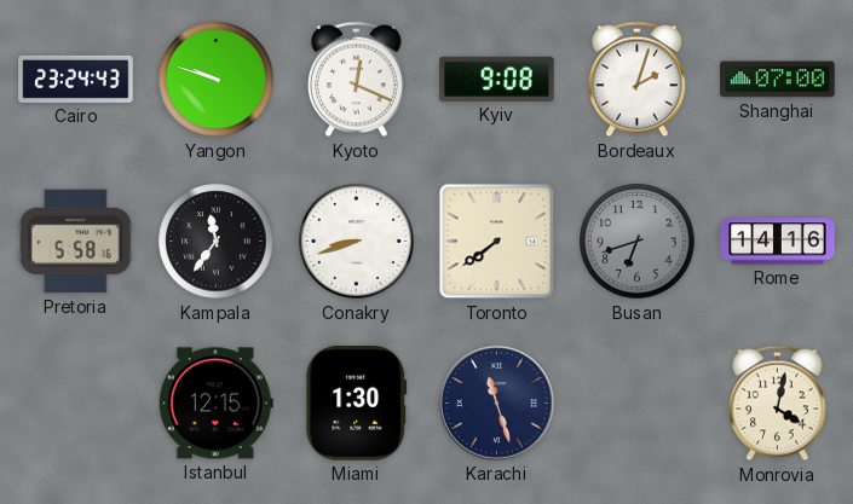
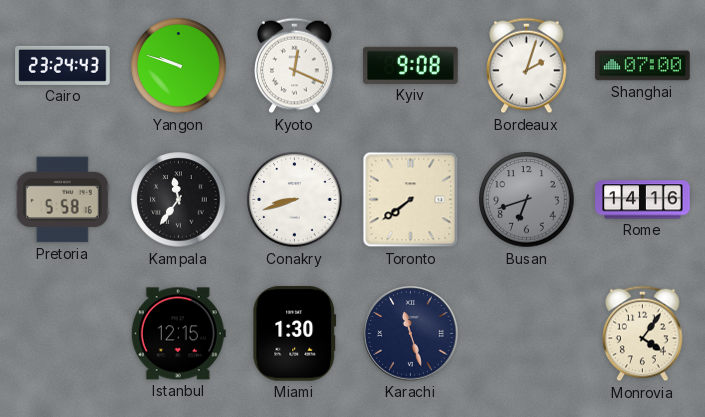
Monrovia: 4:02 -> 4:06
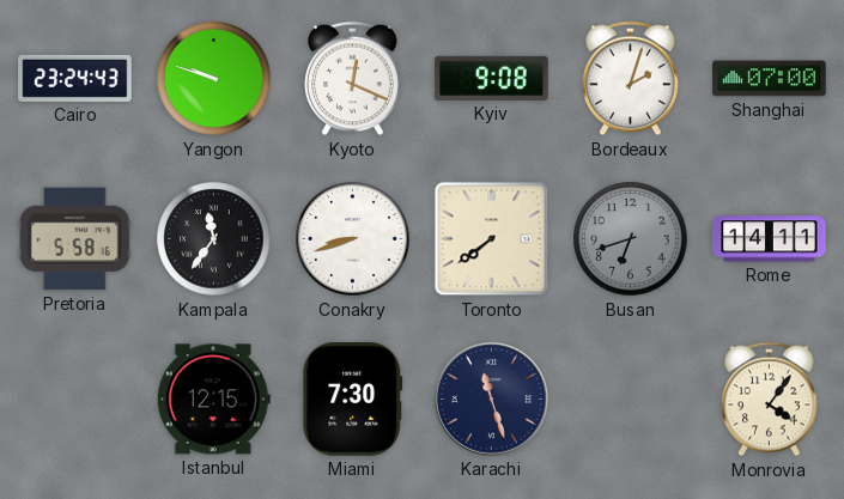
Rome: 14:16 -> 14:11
Miami: 1:30 -> 7:30
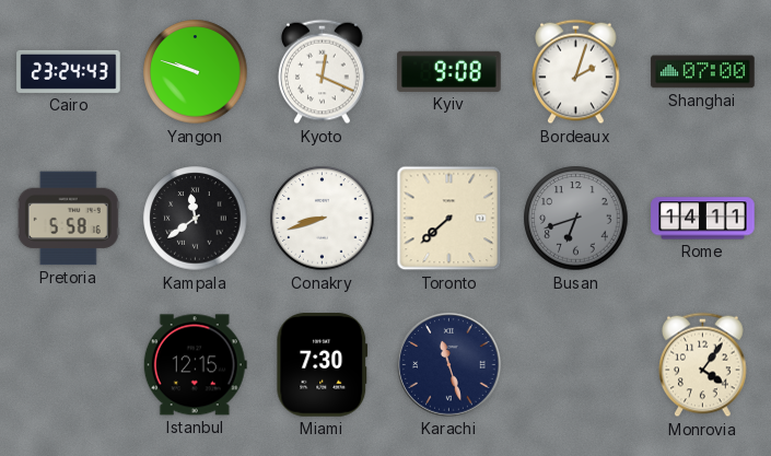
Kampala: 11:36 -> 11:39
Toronto: 7:39 -> 7:38
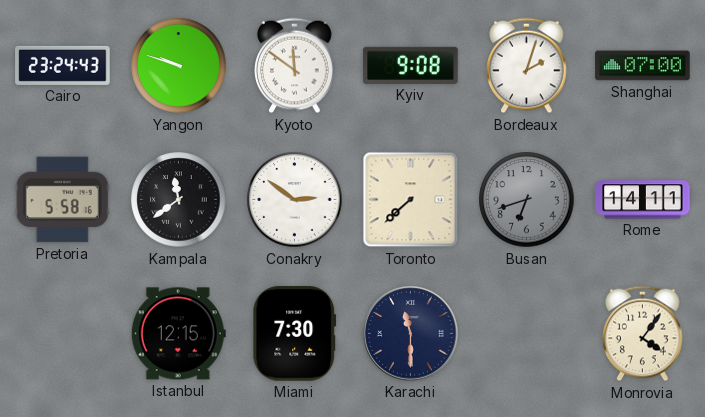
Kyoto: 12:19 -> 11:51
Conakry: 8:42 -> 2:51
Karachi: 11:27 -> 11:30
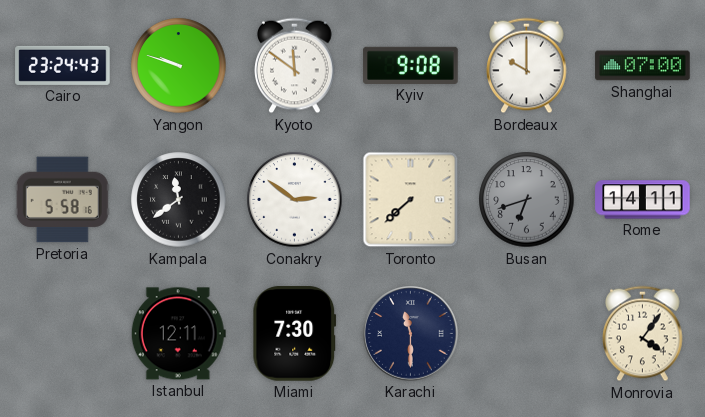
Bordeaux: 2:03 -> 10:00
Istanbul: 12:15 -> 12:11
